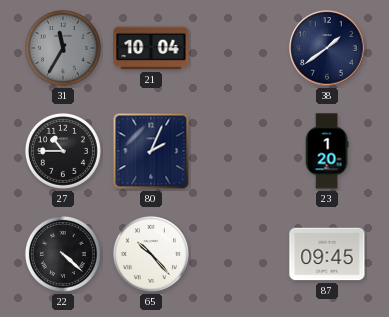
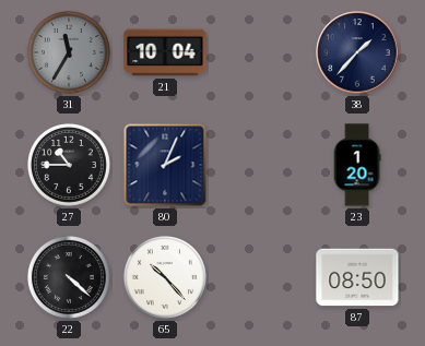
38: 1:39 -> 1:37
87: 09:45 -> 08:50
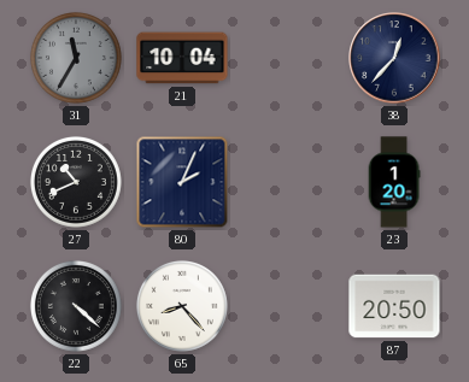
38: 1:37 -> 12:37
27: 10:45 -> 10:41
65: 10:23 -> 8:23
87: 08:50 -> 20:50
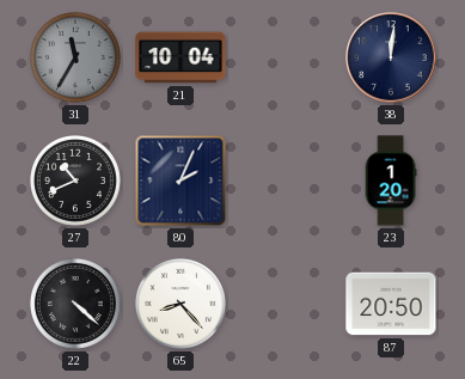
38: 12:37 -> 12:01
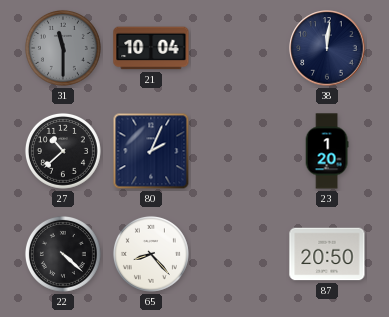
31: 11:35 -> 11:30
27: 10:41 -> 10:38
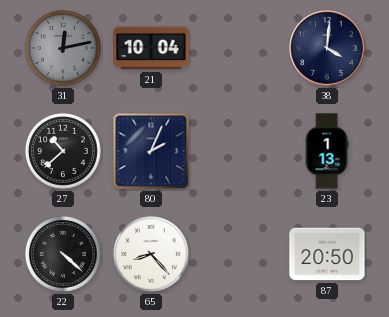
31: 11:30 -> 12:13
38: 12:01 -> 4:01
23: 1:20 -> 1:13
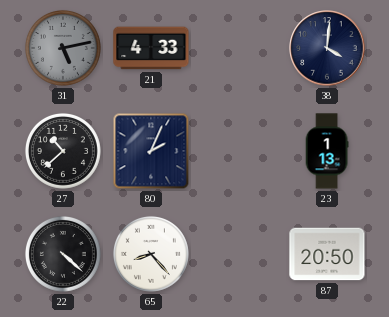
31: 12:13 -> 5:13
21: 10:04 -> 4:33
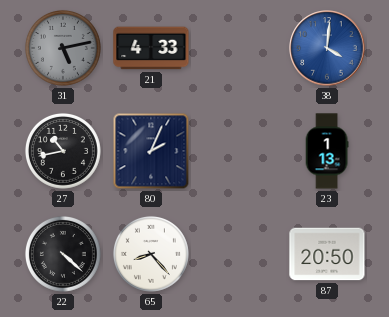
38 dial: navy -> blue
27: 10:38 -> 10:43
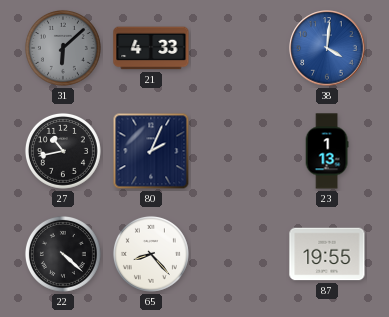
31: 5:13 -> 6:08
87: 20:50 -> 19:55
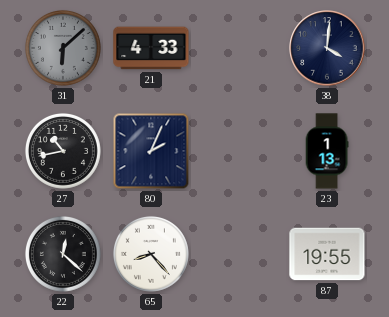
38 dial: blue -> navy
22: 4:22 -> 12:22
